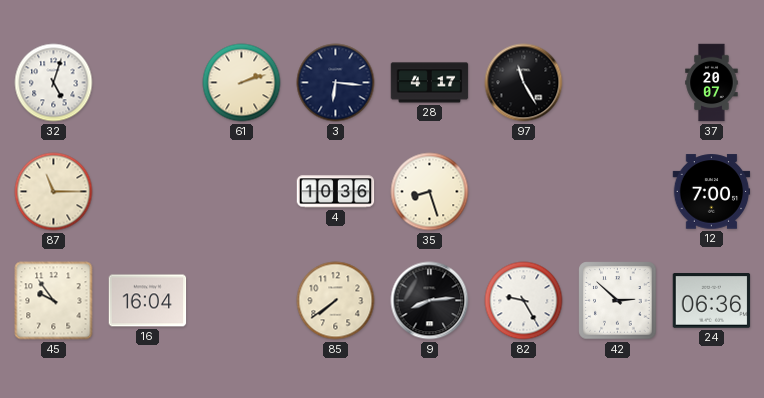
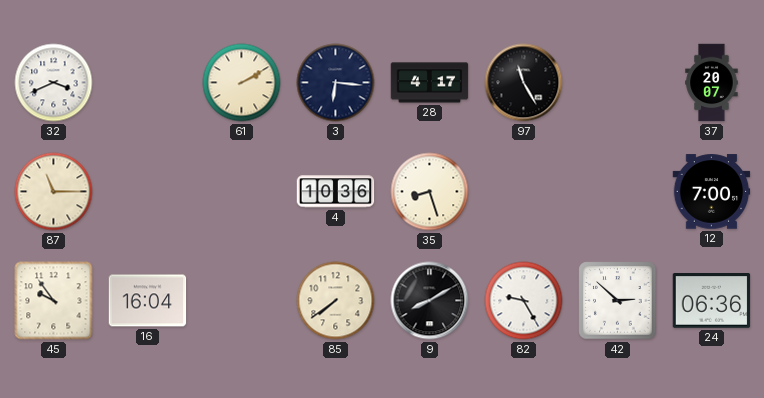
32: 5:03 -> 3:41
61: 2:12 -> 2:10
9: 8:14 -> 8:10
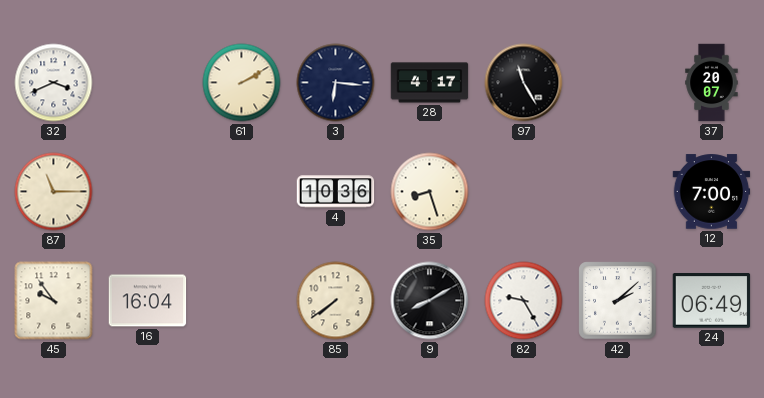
42: 2:52 -> 2:08
24: 06:36 -> 06:49
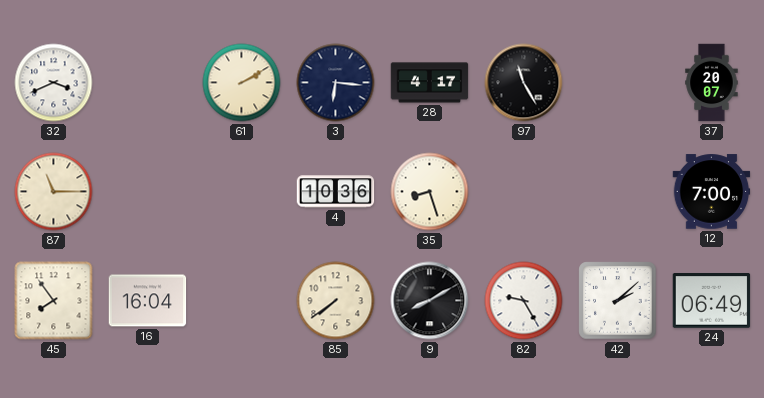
45: 9:54 -> 7:54
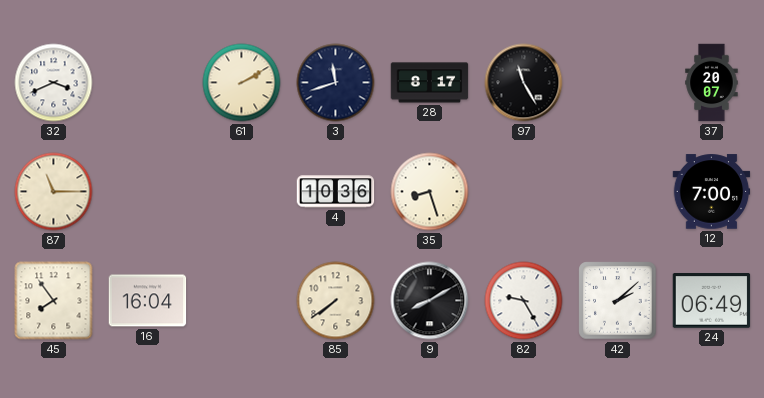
3: 6:16 -> 11:42
28: 4:17 -> 8:17
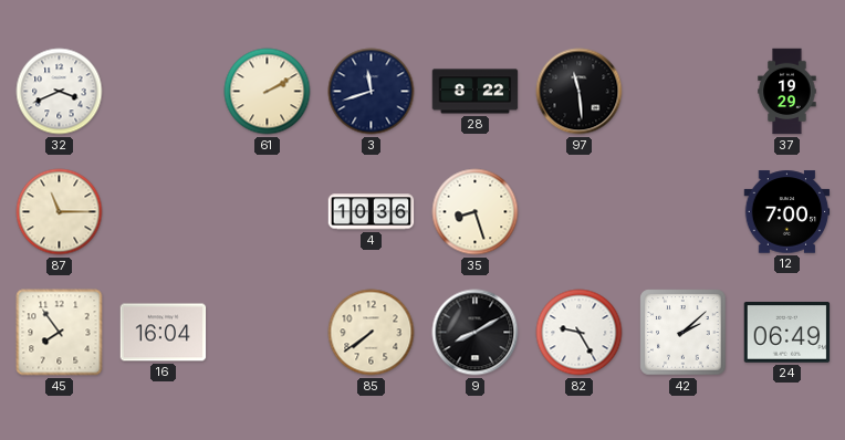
28: 8:17 -> 8:22
97: 11:25 -> 11:29
37: 20:07 -> 19:29
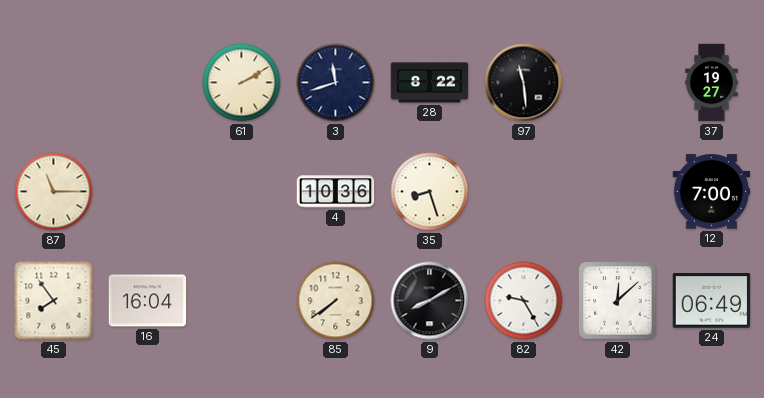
32: 3:41 -> none
37: 19:29 -> 19:27
42: 2:08 -> 12:08
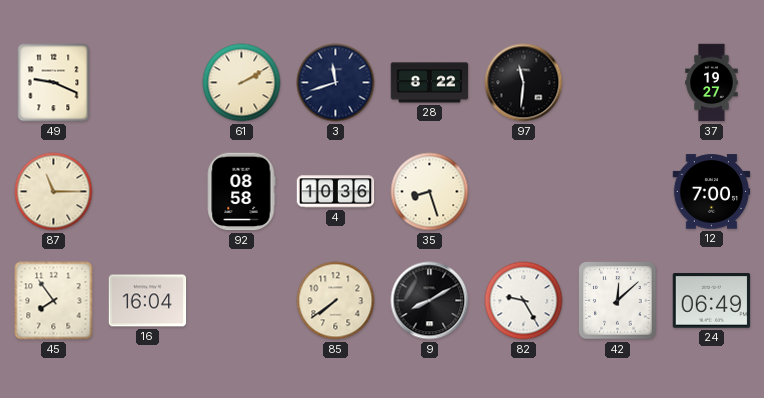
49: none -> 9:19
97: 11:29 -> 11:31
92: none -> 08:58
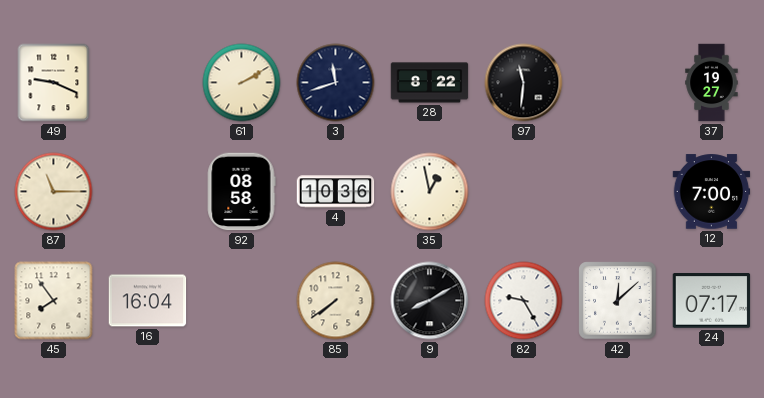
35: 8:27 -> 12:58
24: 06:49 -> 07:17
